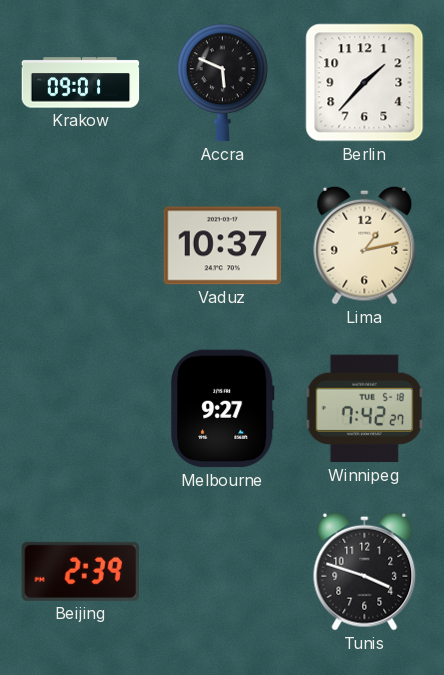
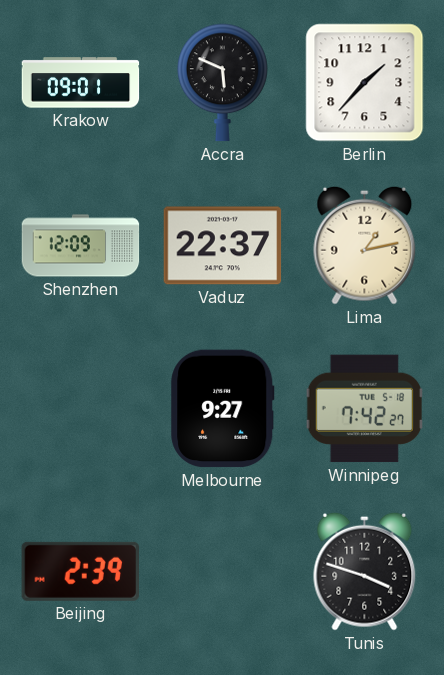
Shenzhen: none -> 12:09
Vaduz: 10:37 -> 22:37
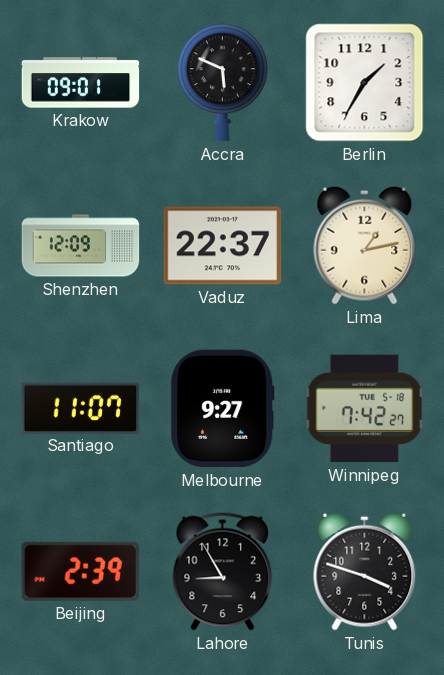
Berlin: 1:37 -> 1:35
Santiago: none -> 11:07
Lahore: none -> 8:55
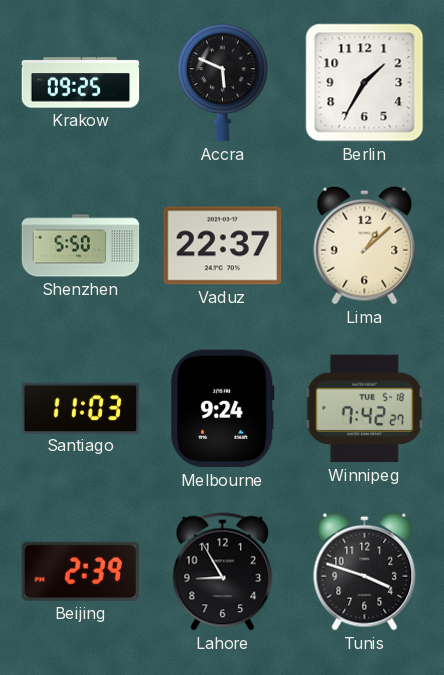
Krakow: 09:01 -> 09:25
Shenzhen: 12:09 -> 5:50
Lima: 1:13 -> 1:08
Santiago: 11:07 -> 11:03
Melbourne: 9:27 -> 9:24
